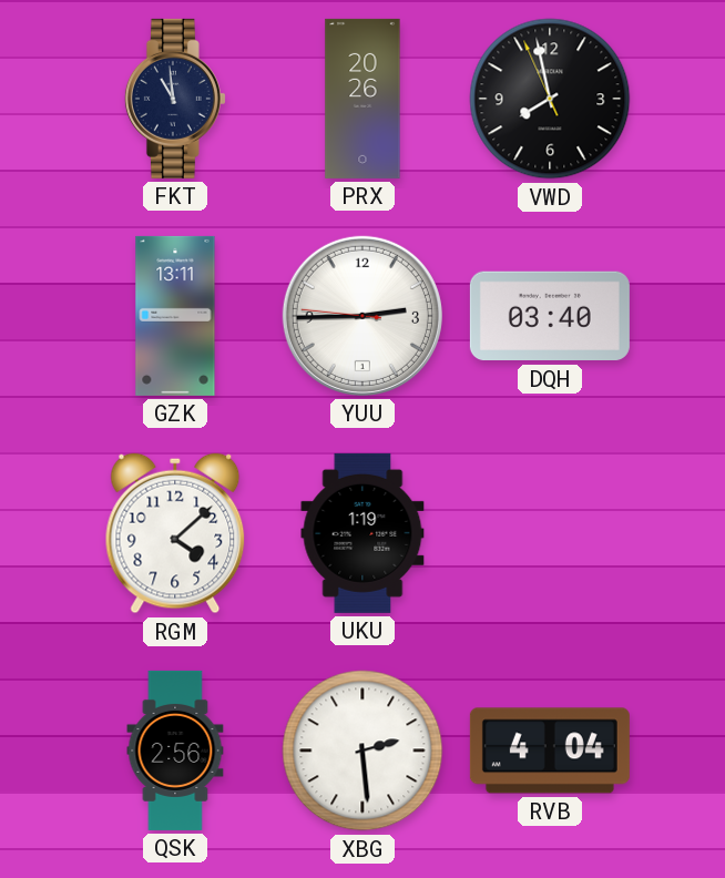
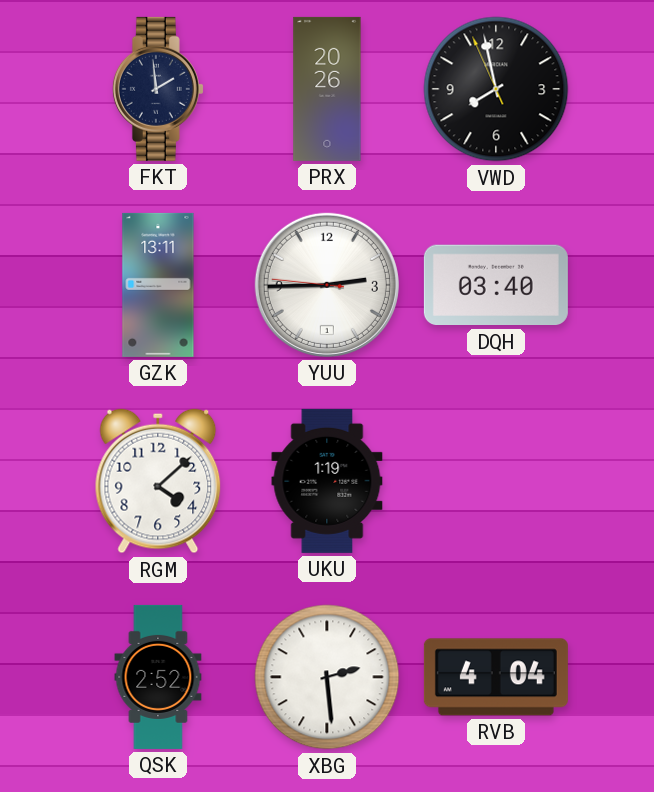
FKT: 10:59 -> 1:59
QSK: 2:56 -> 2:52
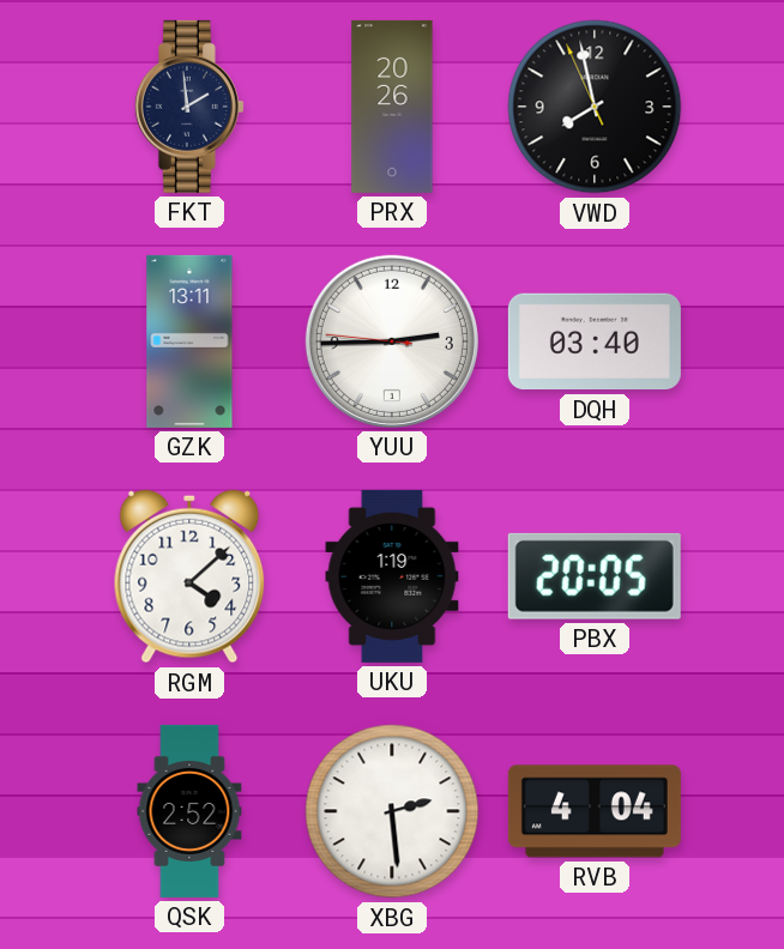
PBX: none -> 20:05
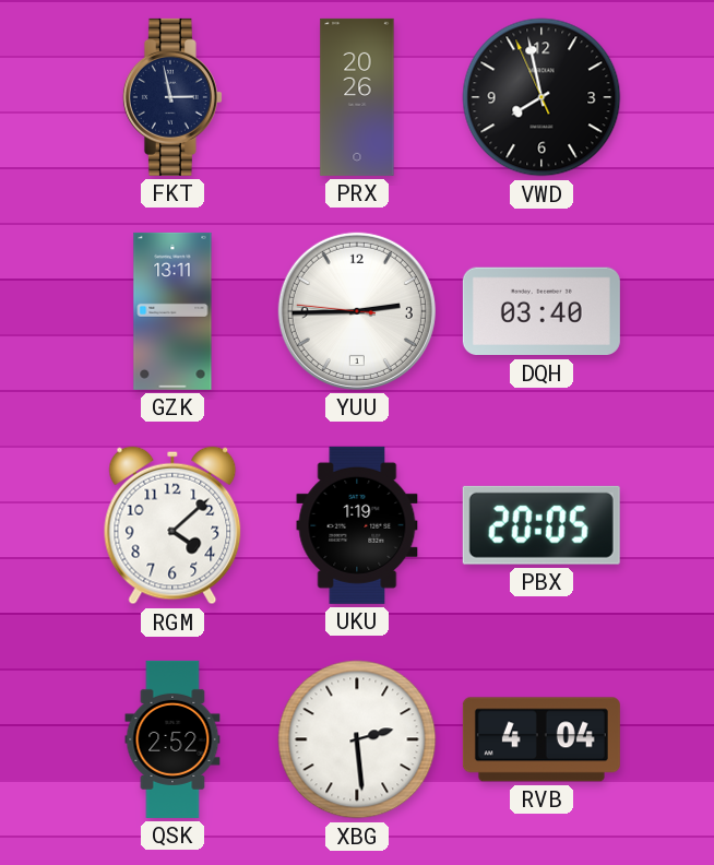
FKT: 1:59 -> 2:58
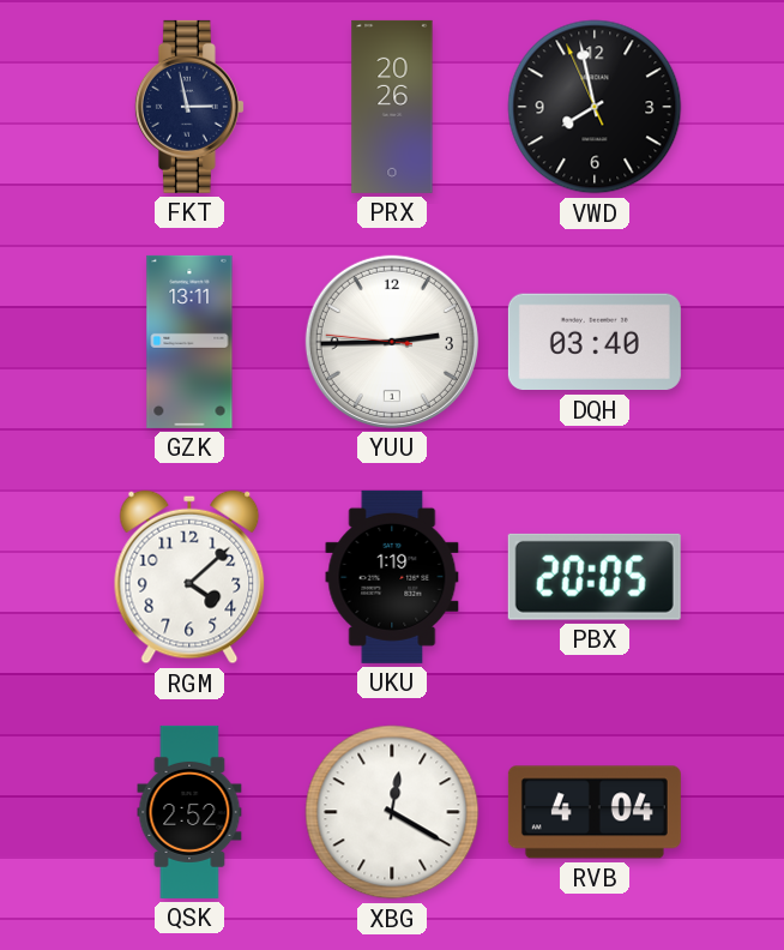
XBG: 2:29 -> 12:20
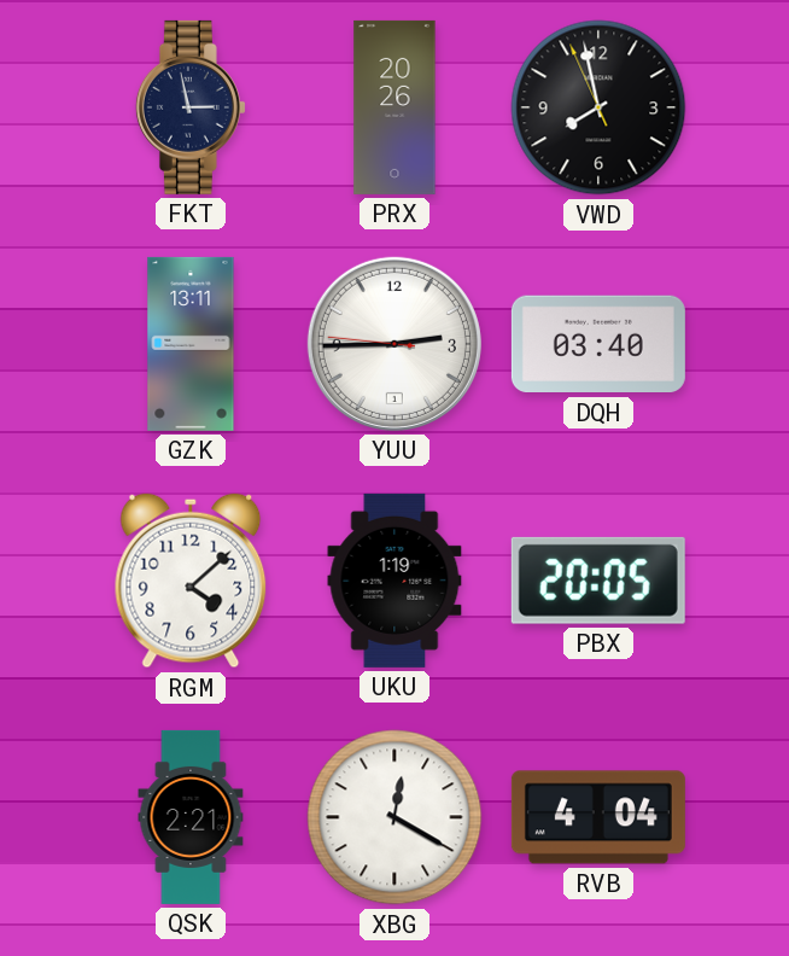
QSK: 2:52 -> 2:21
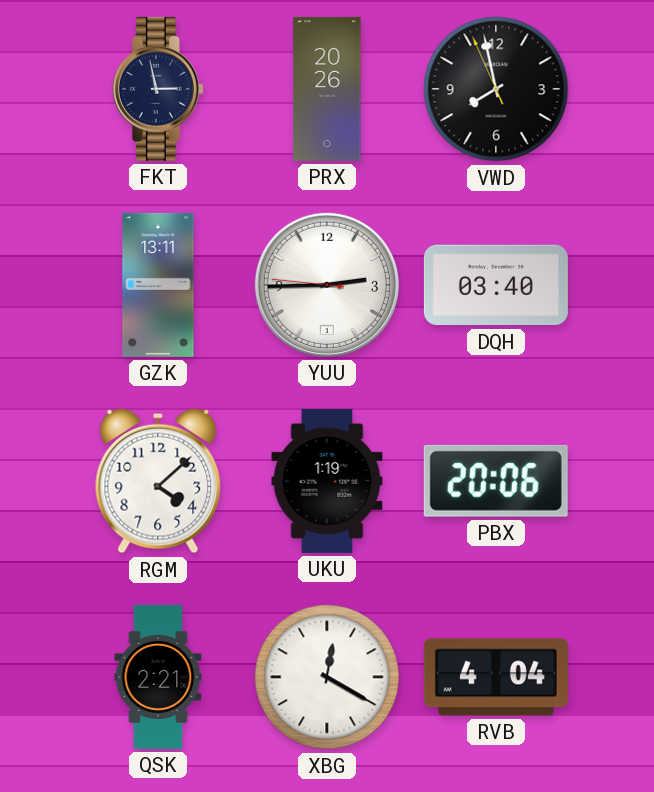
PBX: 20:05 -> 20:06
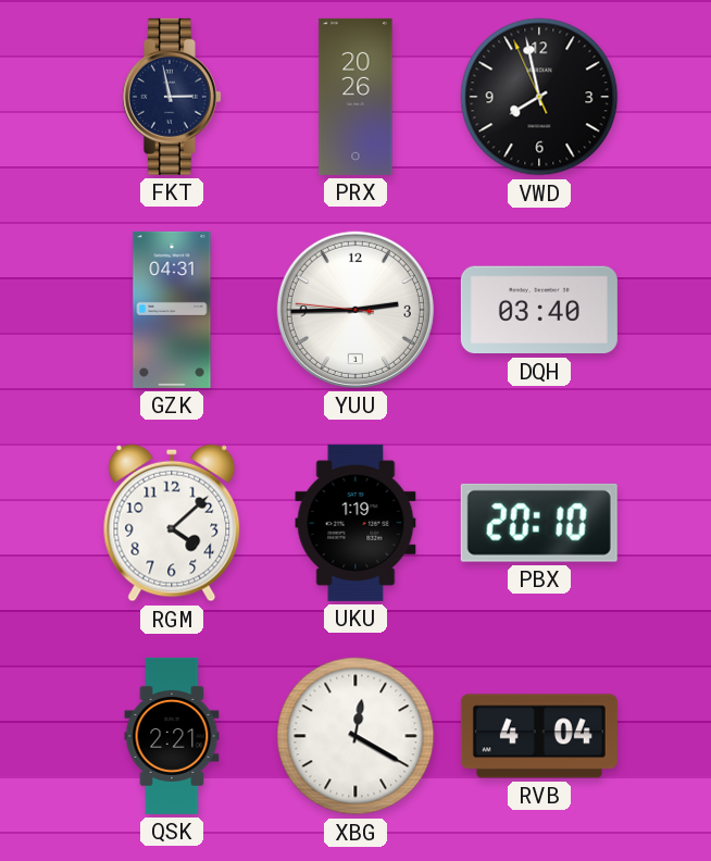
GZK: 13:11 -> 04:31
PBX: 20:06 -> 20:10
